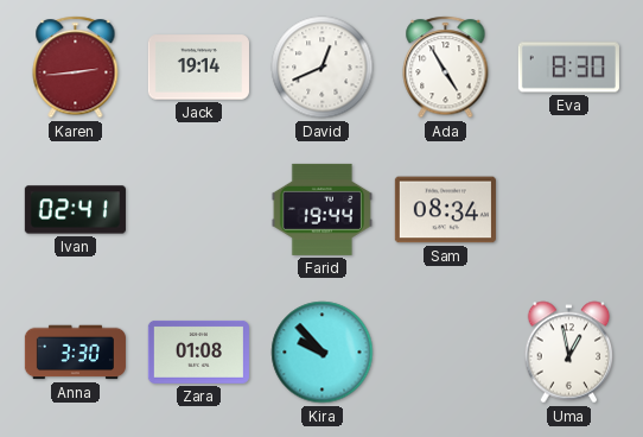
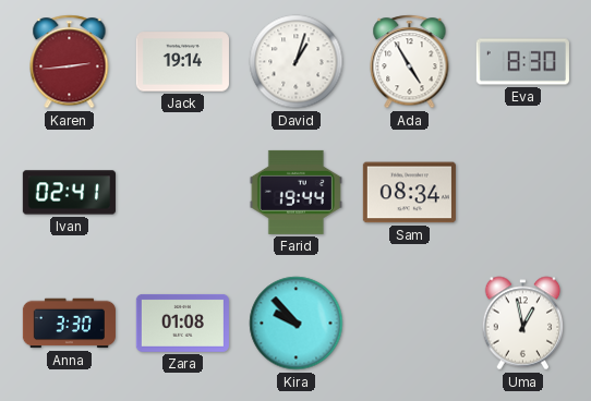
David: 12:41 -> 1:03
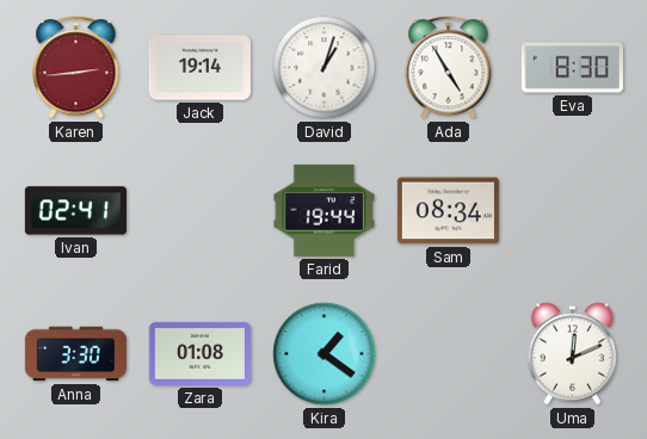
Kira: 9:53 -> 1:21
Uma: 12:58 -> 12:11
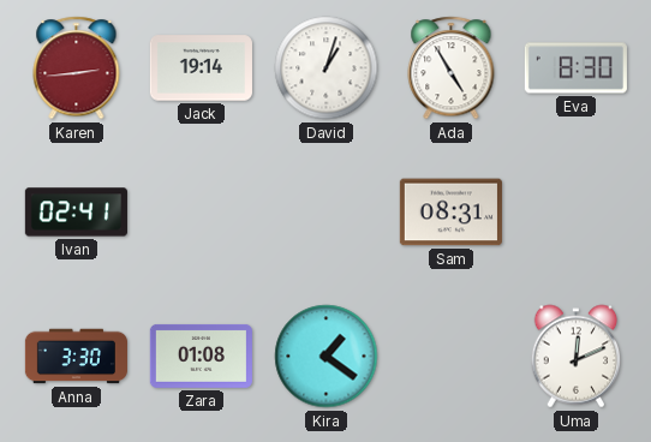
Farid: 19:44 -> none
Sam: 08:34 -> 08:31
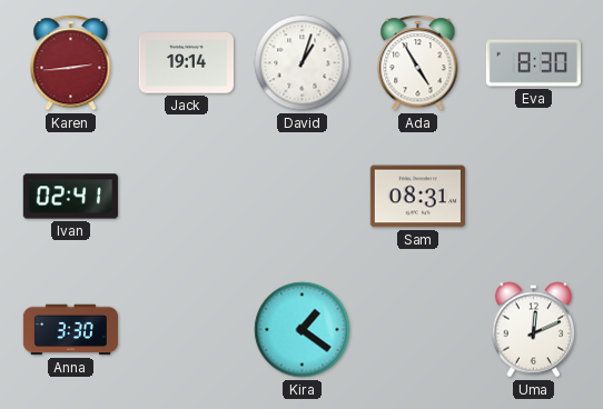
Zara: 01:08 -> none
